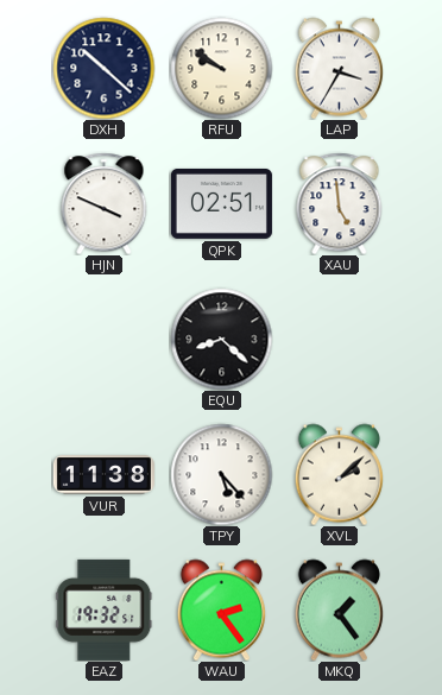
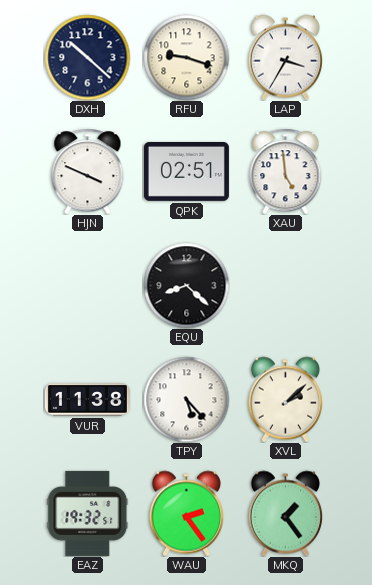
RFU: 9:51 -> 9:18
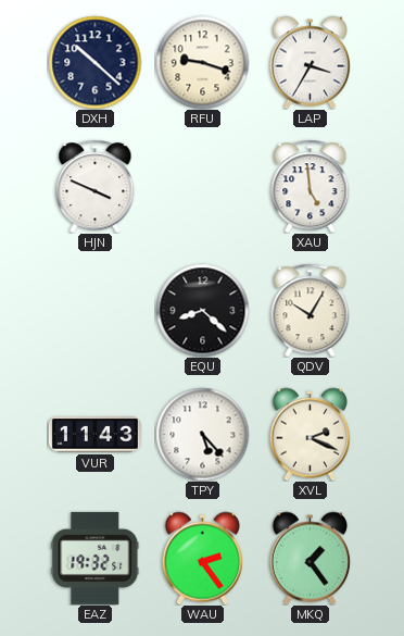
QPK: 02:51 -> none
QDV: none -> 10:05
VUR: 11:38 -> 11:43
XVL: 2:08 -> 2:19
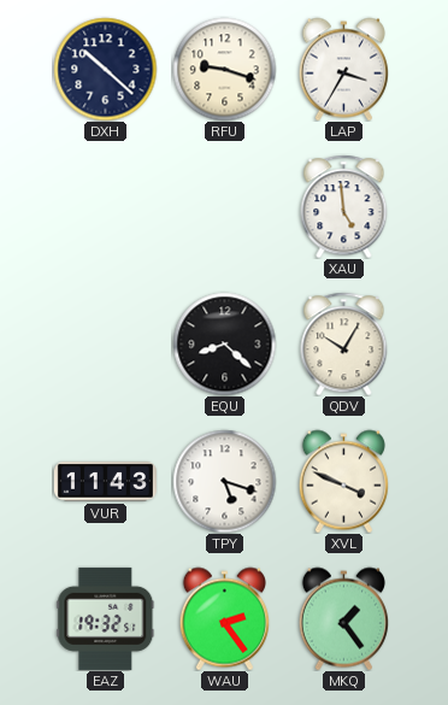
HJN: 3:49 -> none
TPY: 5:23 -> 5:18
XVL: 2:19 -> 3:49
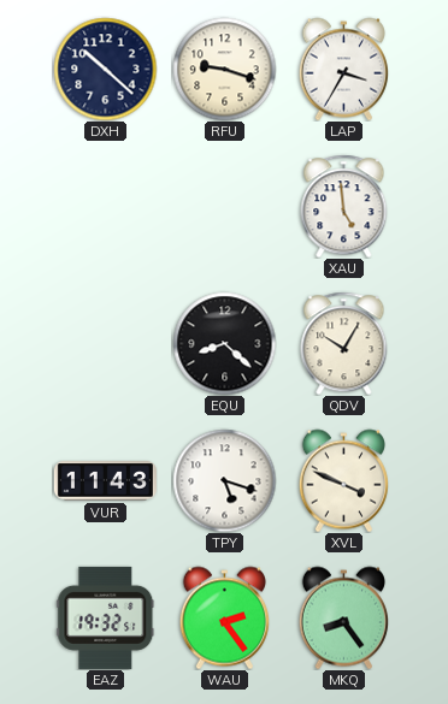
MKQ: 1:24 -> 8:24
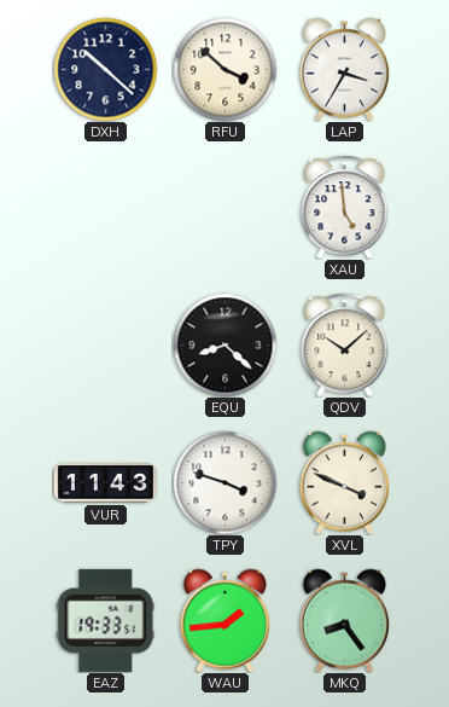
RFU: 9:18 -> 3:52
QDV: 10:05 -> 10:08
TPY: 5:18 -> 3:48
EAZ: 19:32 -> 19:33
WAU: 2:24 -> 1:44
